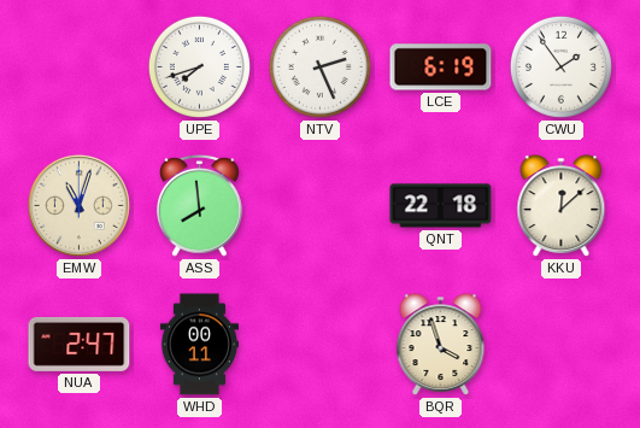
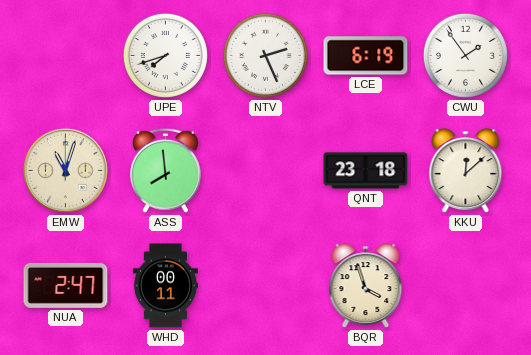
QNT: 22:18 -> 23:18
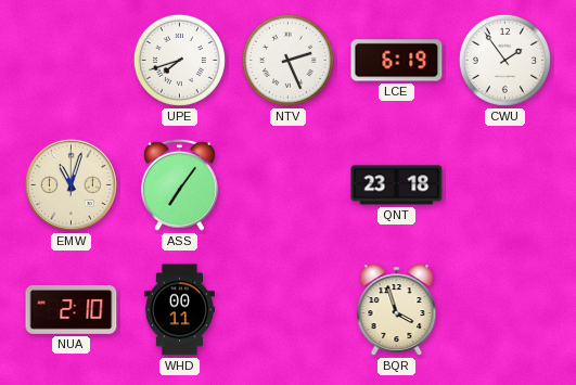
ASS: 7:59 -> 7:06
KKU: 12:08 -> none
NUA: 2:47 -> 2:10
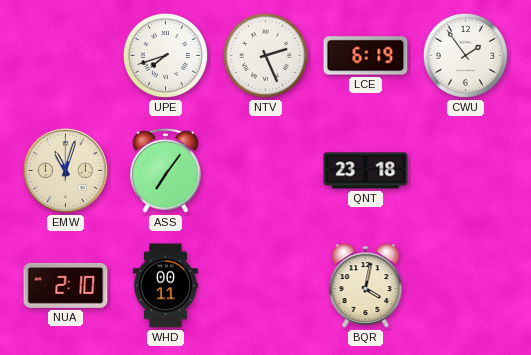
BQR: 3:57 -> 4:02
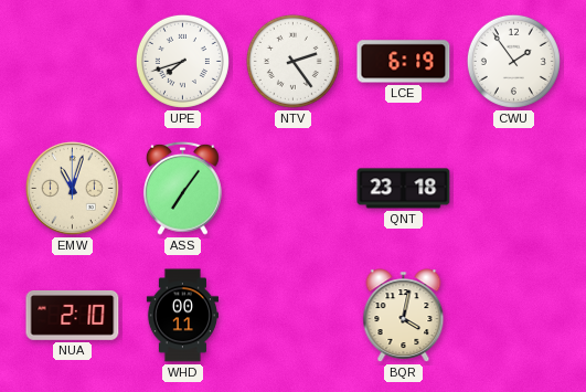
NTV: 2:26 -> 2:24
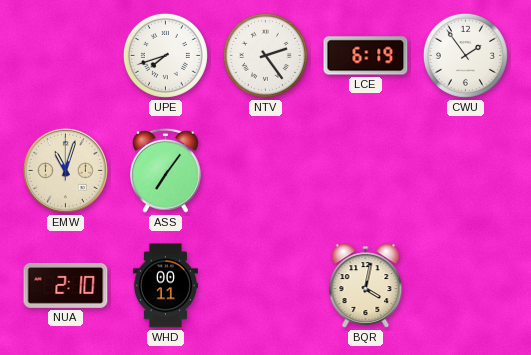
QNT: 23:18 -> none
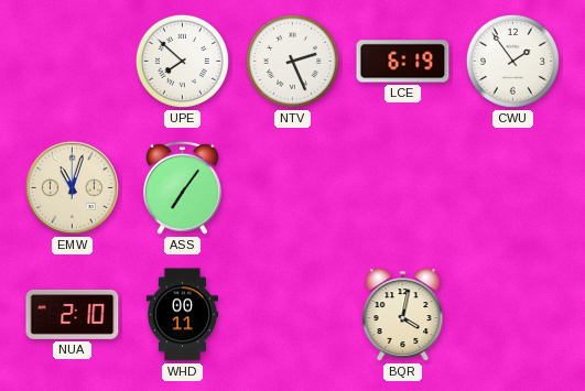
UPE: 7:42 -> 7:52
NTV: 2:24 -> 2:26
